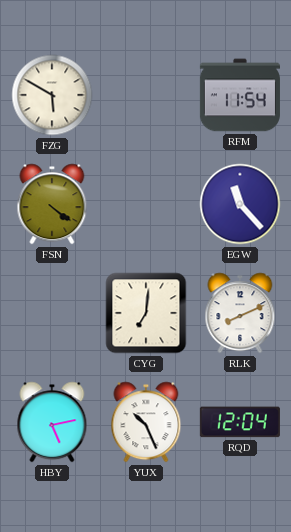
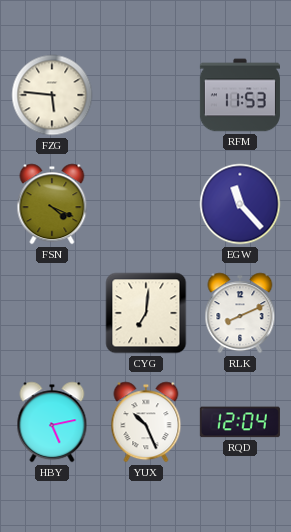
FZG: 5:50 -> 5:46
RFM: 11:54 -> 11:53
FSN: 4:21 -> 4:19
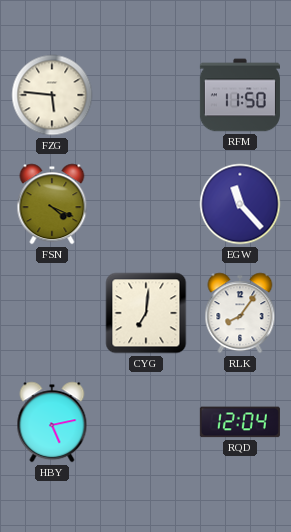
RFM: 11:53 -> 11:50
RLK: 8:11 -> 8:06
YUX: 10:26 -> none
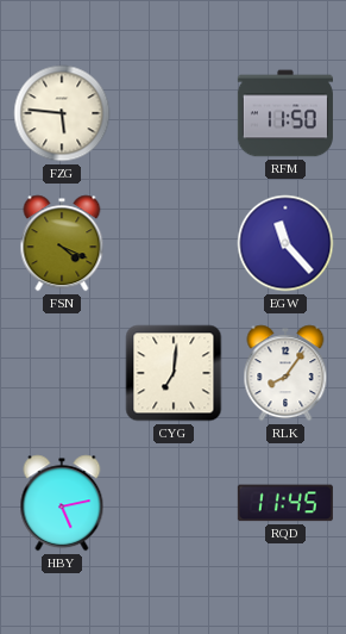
RQD: 12:04 -> 11:45
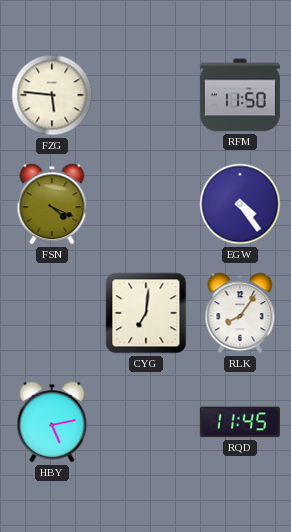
EGW: 11:23 -> 4:24
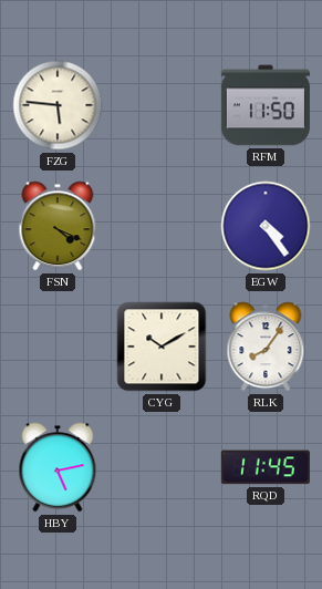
CYG: 7:01 -> 10:10
